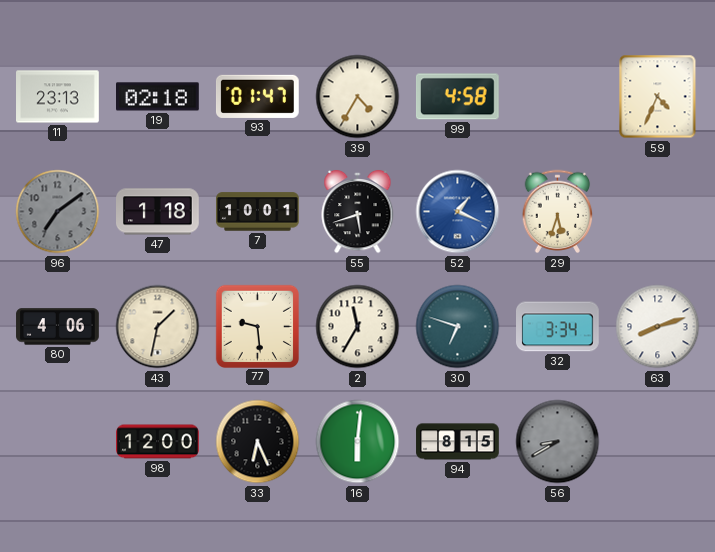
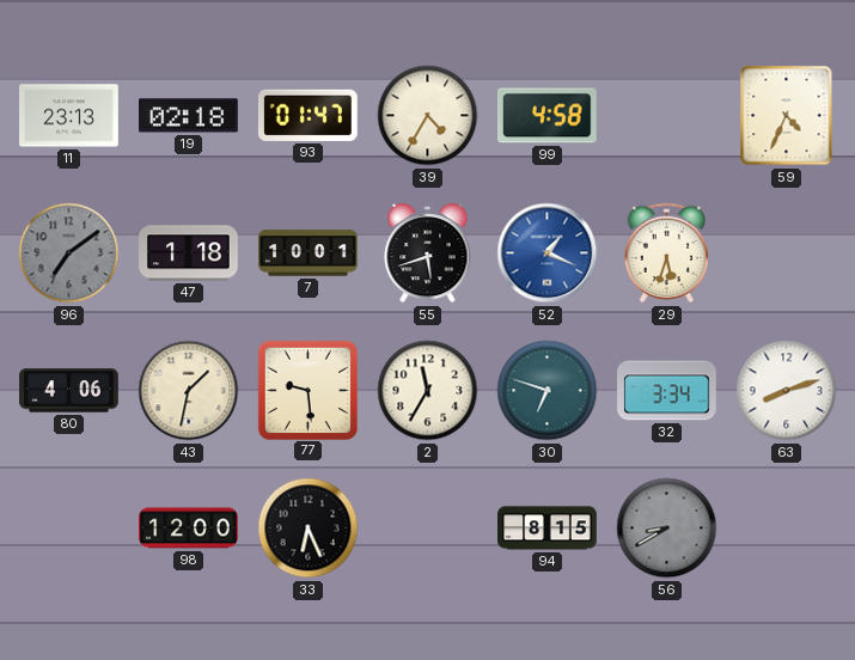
16: 6:01 -> none
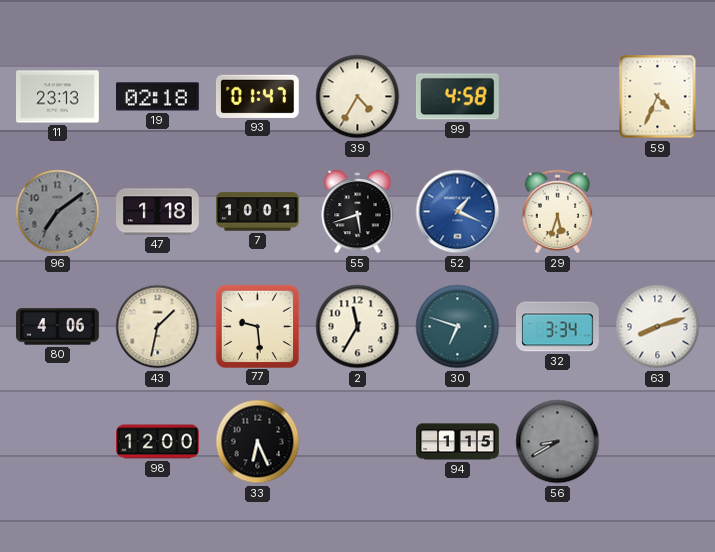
94: 8:15 -> 1:15
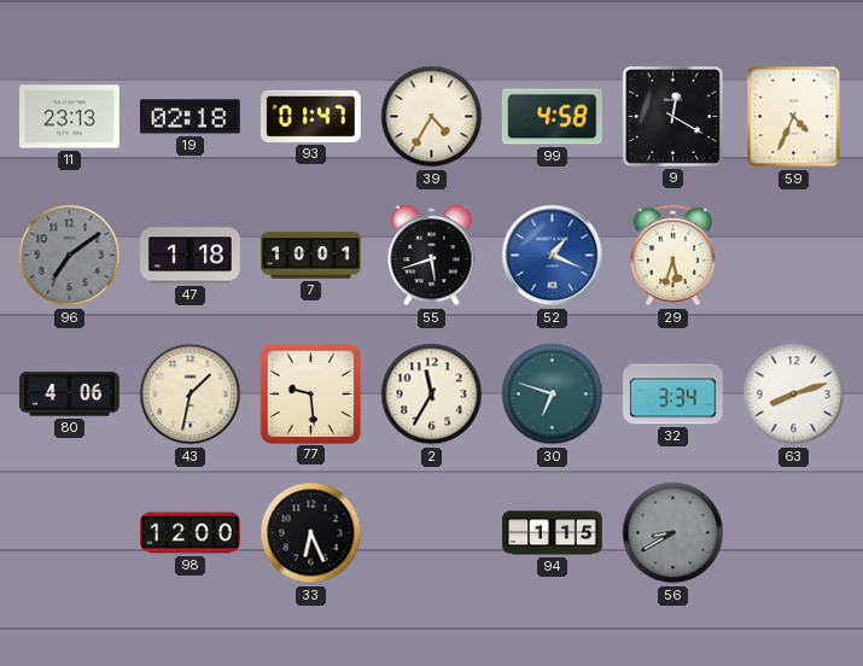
9: none -> 12:20
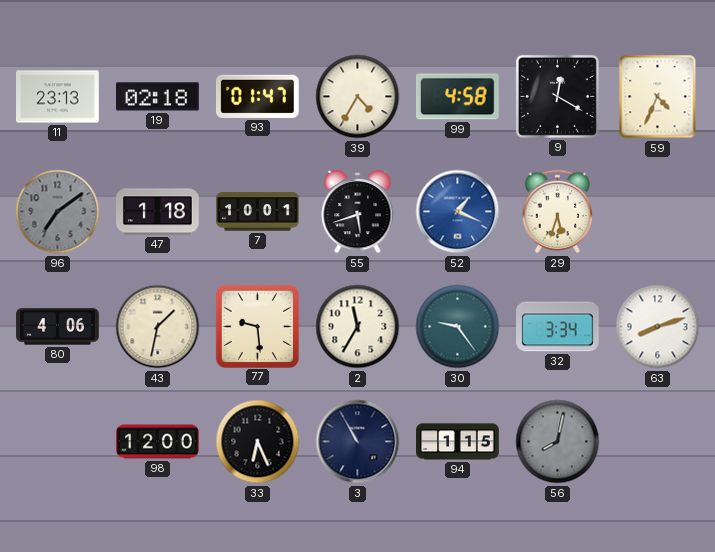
30: 6:48 -> 9:24
3: none -> 10:55
56: 8:40 -> 8:02
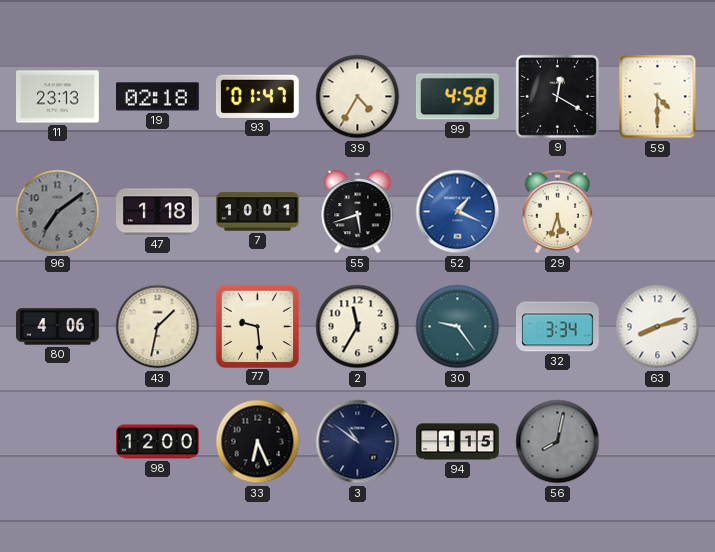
59: 4:34 -> 4:30
3: 10:55 -> 10:51
